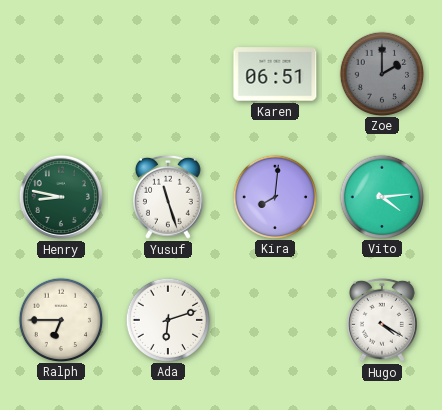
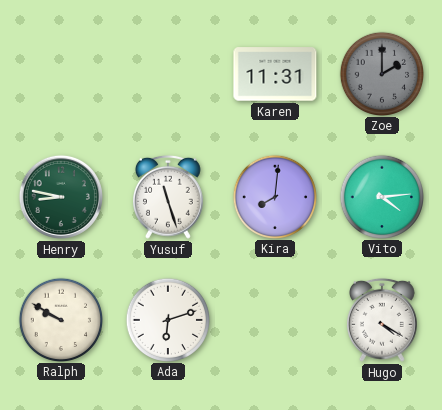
Karen: 06:51 -> 11:31
Ralph: 6:45 -> 9:50
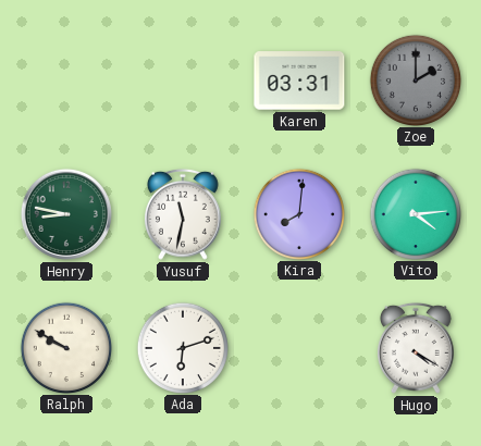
Karen: 11:31 -> 03:31
Yusuf: 11:27 -> 11:32
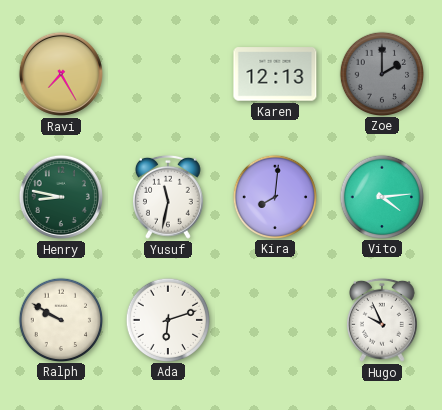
Ravi: none -> 7:25
Karen: 03:31 -> 12:13
Hugo: 4:20 -> 9:56
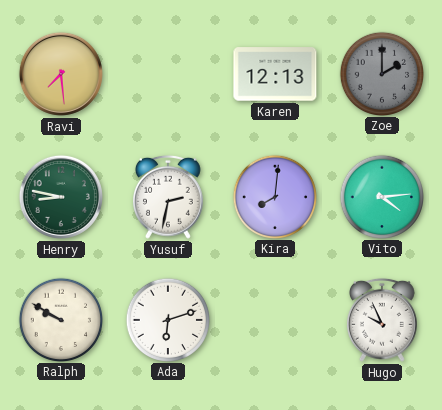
Ravi: 7:25 -> 7:29
Yusuf: 11:32 -> 2:32
